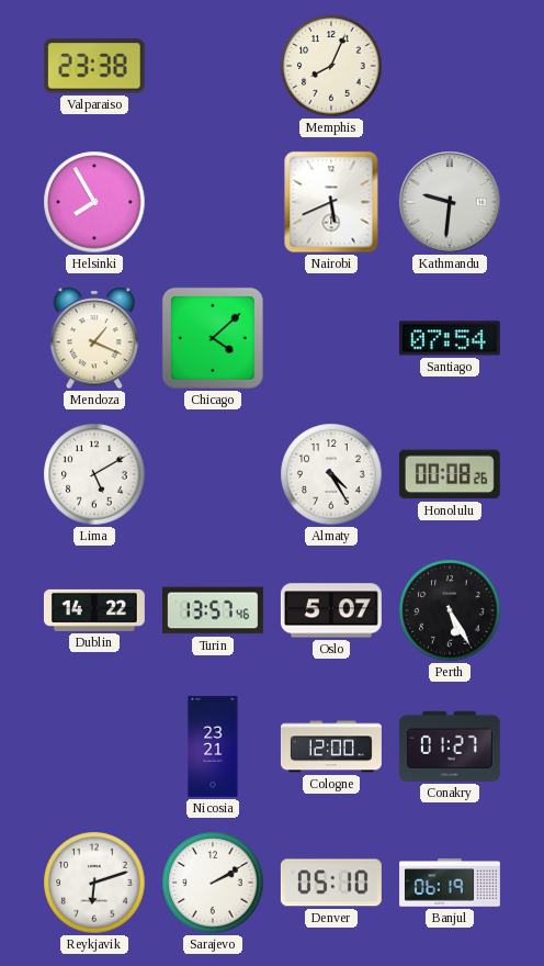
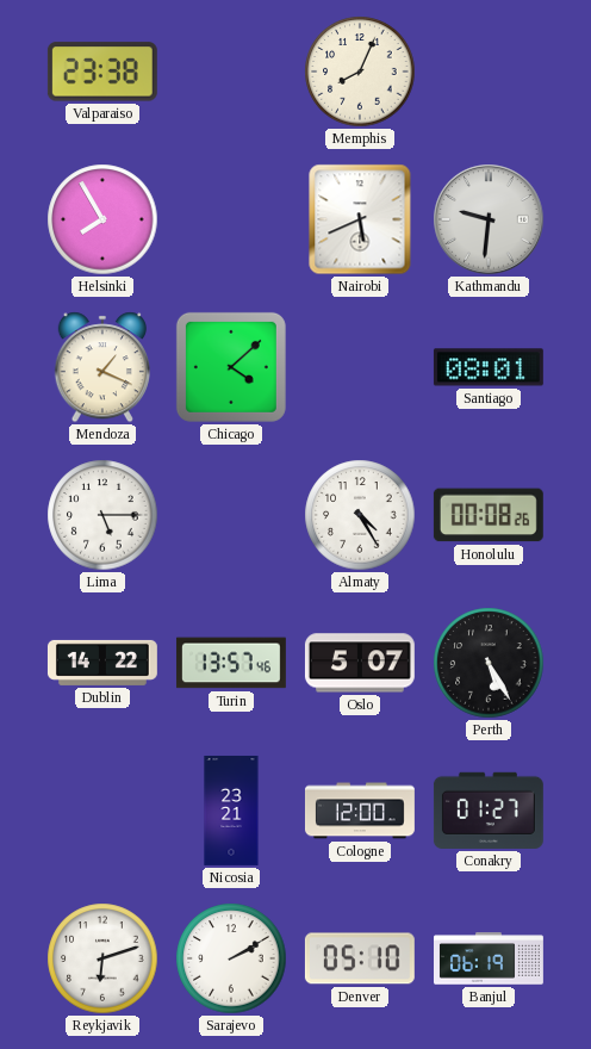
Santiago: 07:54 -> 08:01
Lima: 5:10 -> 5:15
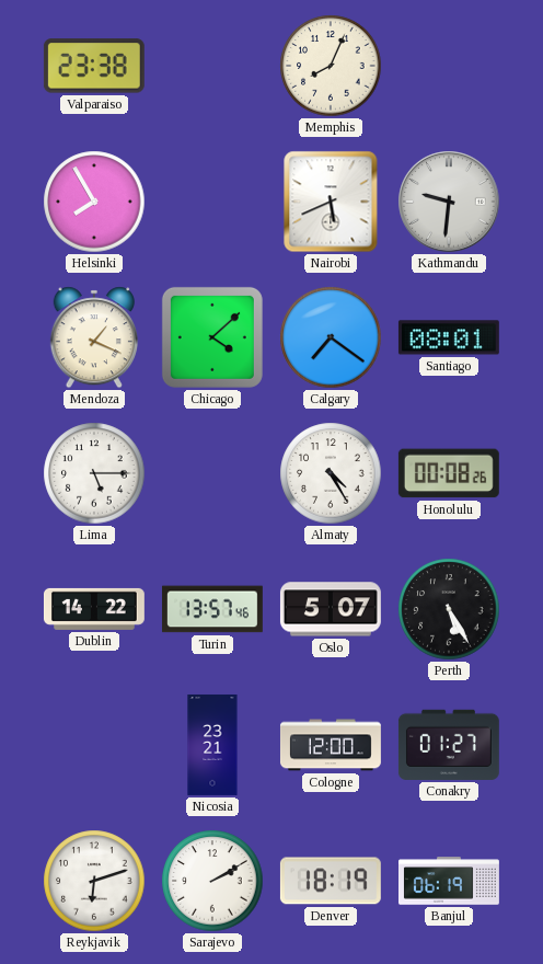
Calgary: none -> 7:21
Denver: 05:10 -> 18:19
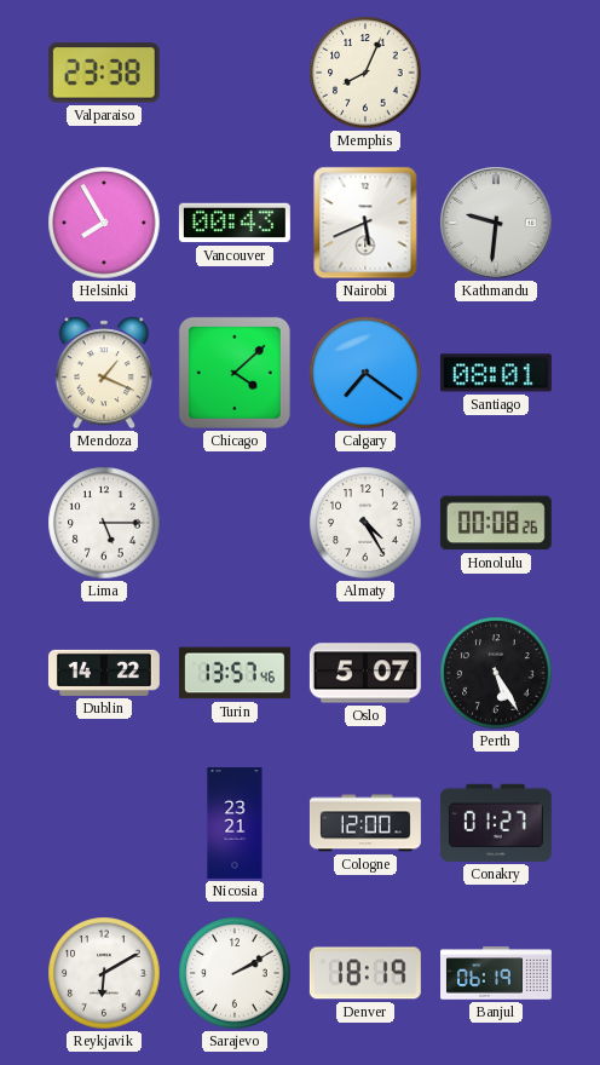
Vancouver: none -> 00:43
Reykjavik: 6:12 -> 6:10
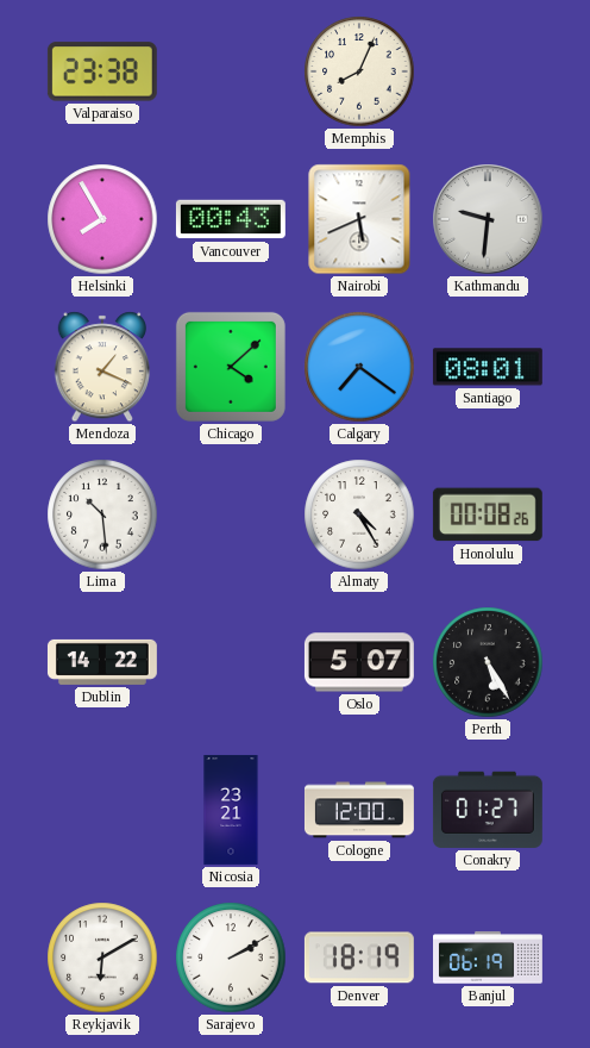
Lima: 5:15 -> 10:29
Turin: 13:57 -> none
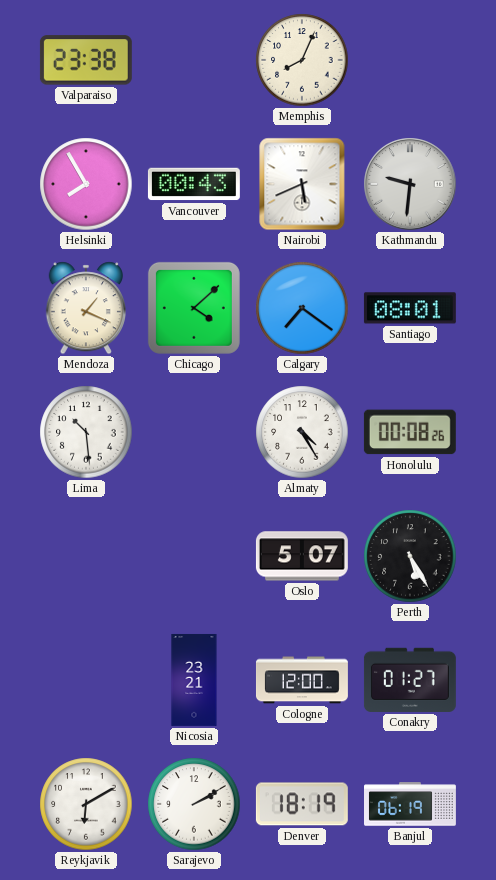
Dublin: 14:22 -> none
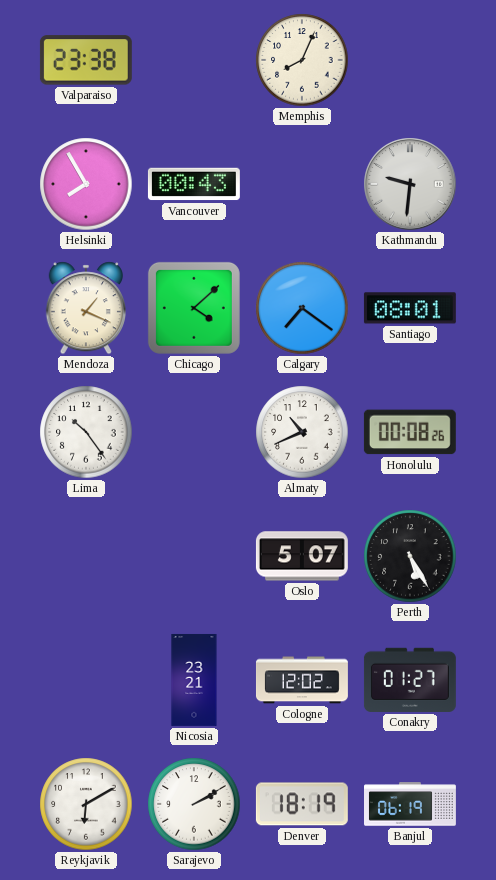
Nairobi: 5:41 -> none
Lima: 10:29 -> 10:24
Almaty: 4:25 -> 10:41
Cologne: 12:00 -> 12:02
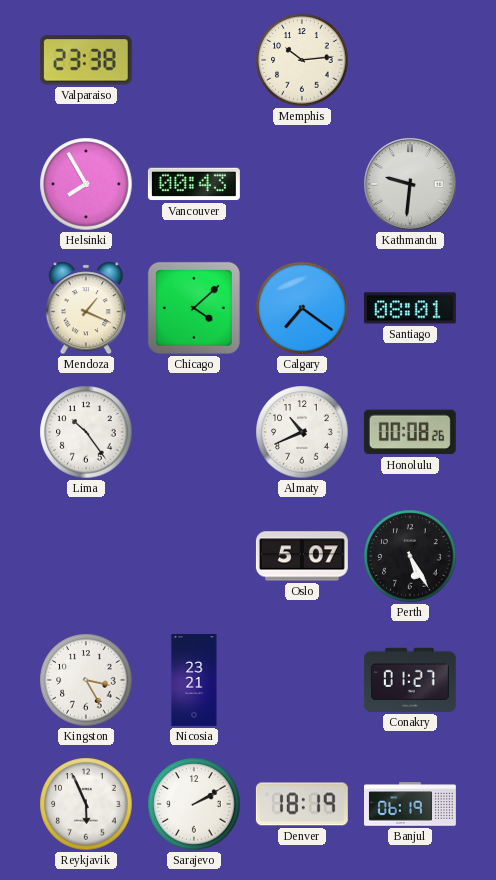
Memphis: 8:04 -> 10:14
Kingston: none -> 3:25
Cologne: 12:02 -> none
Reykjavik: 6:10 -> 5:56
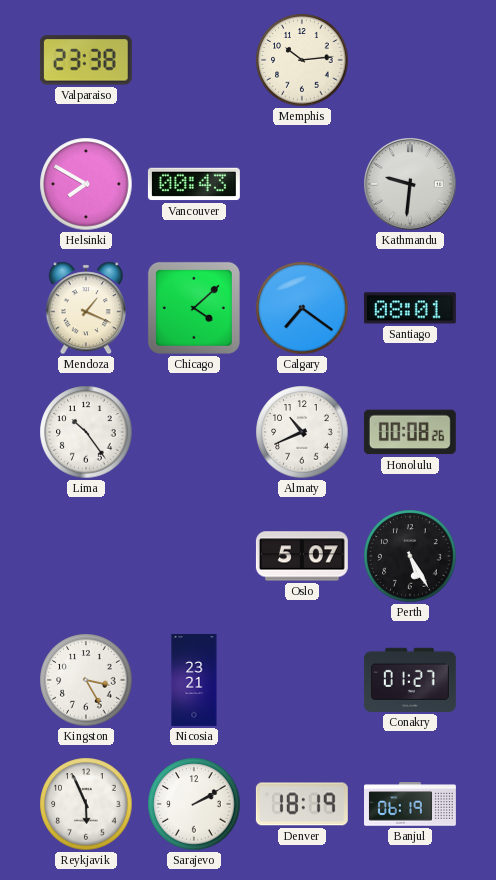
Helsinki: 7:55 -> 7:50
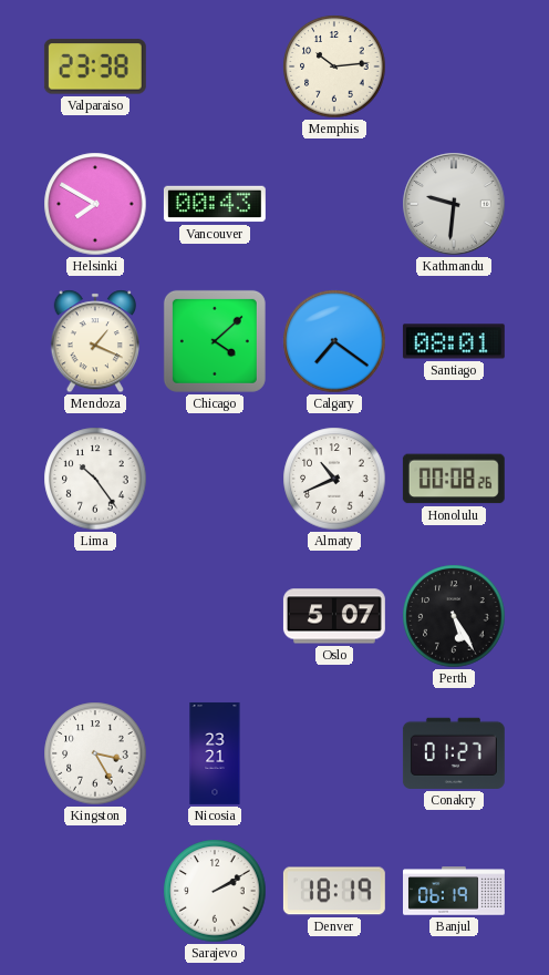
Reykjavik: 5:56 -> none
